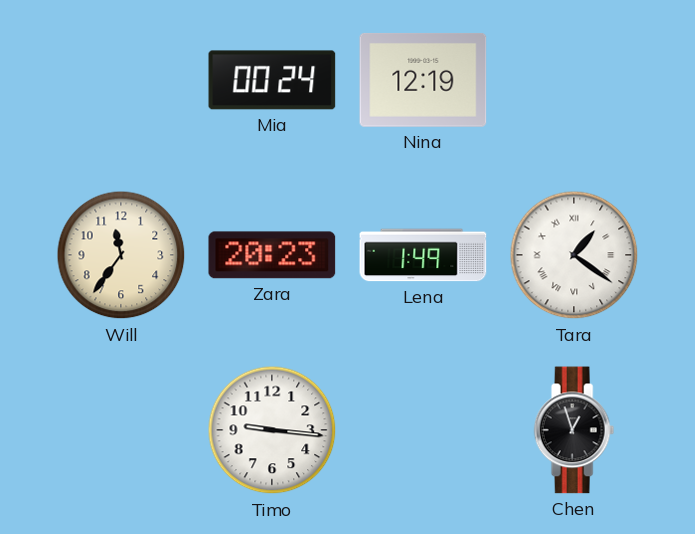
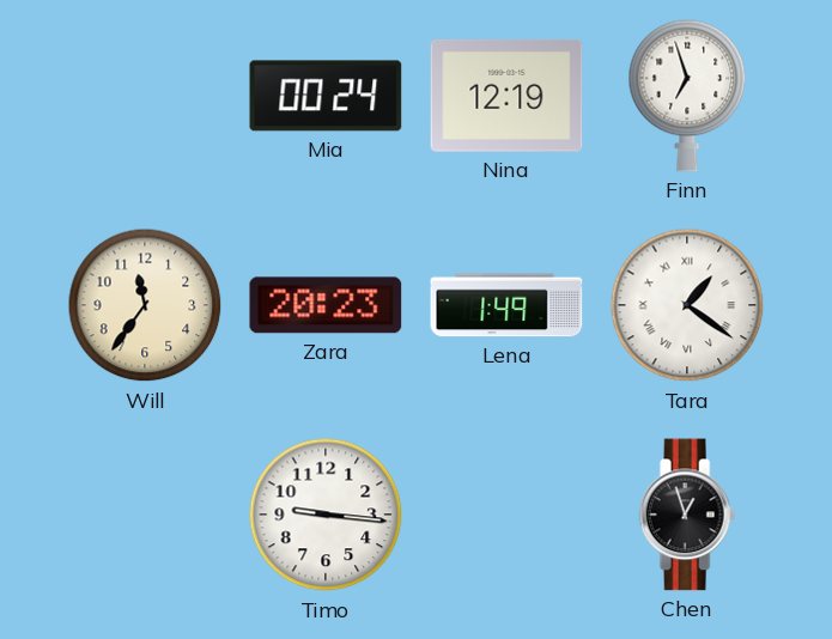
Finn: none -> 6:57
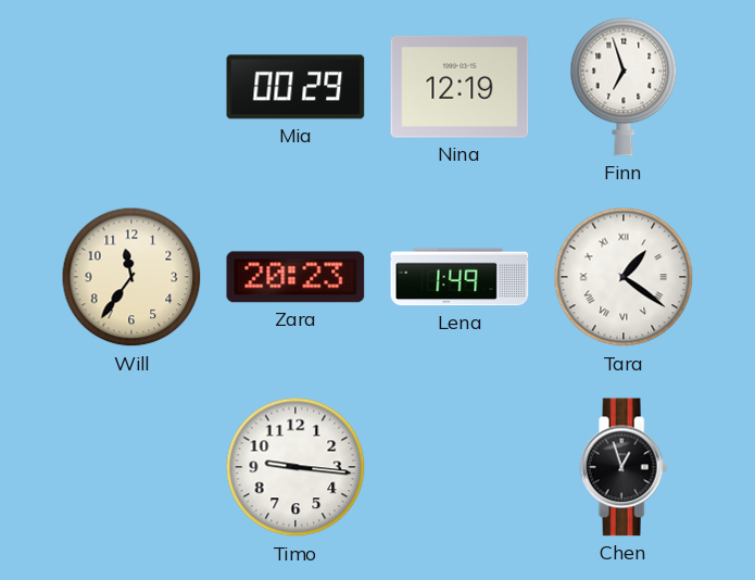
Mia: 00:24 -> 00:29
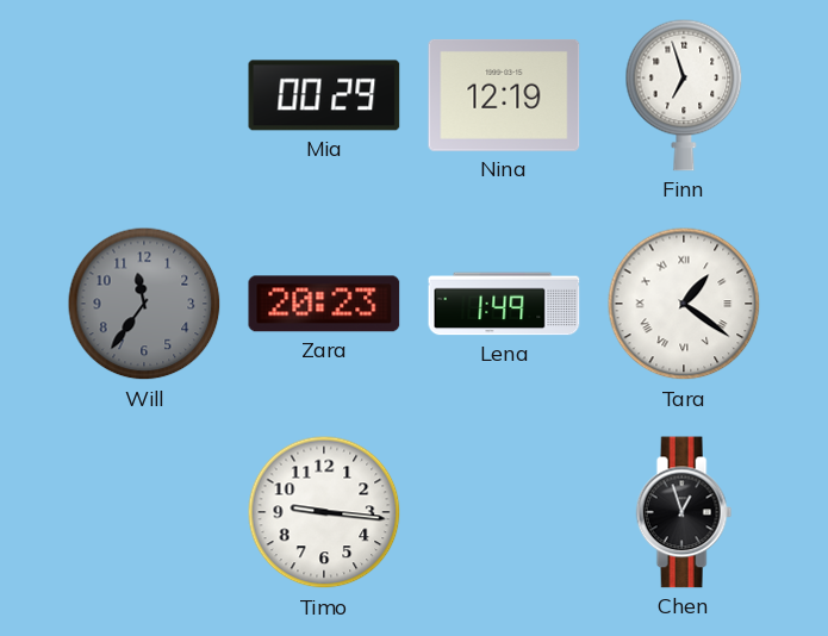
Will dial: cream -> grey
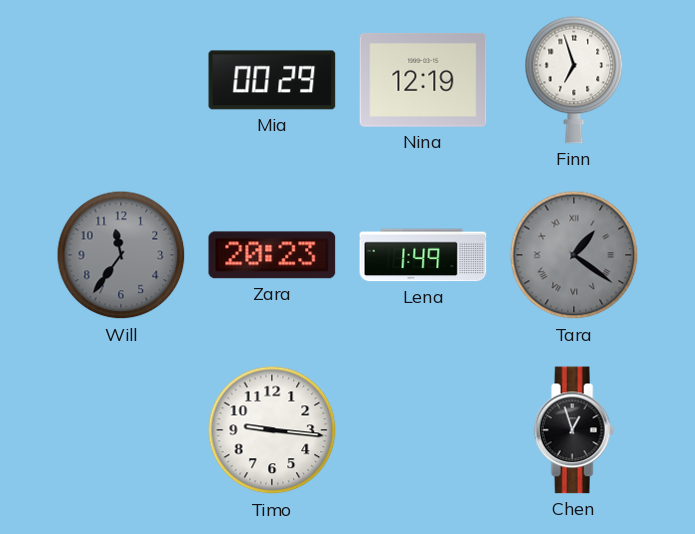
Tara dial: white -> grey
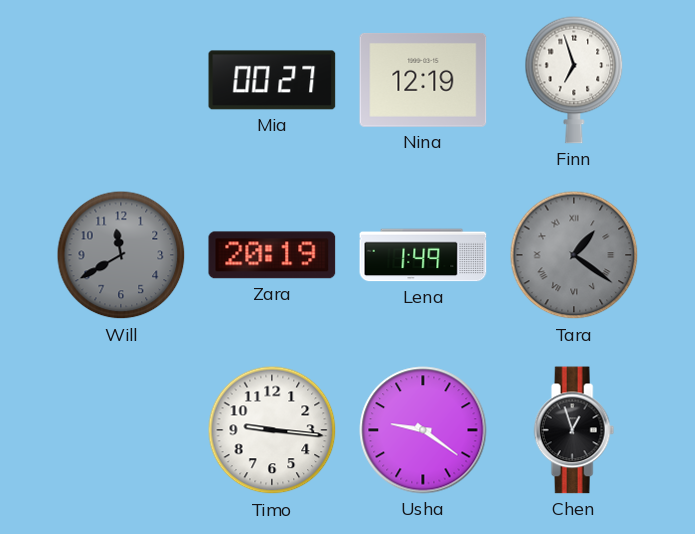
Mia: 00:29 -> 00:27
Will: 11:36 -> 11:40
Zara: 20:23 -> 20:19
Usha: none -> 9:21
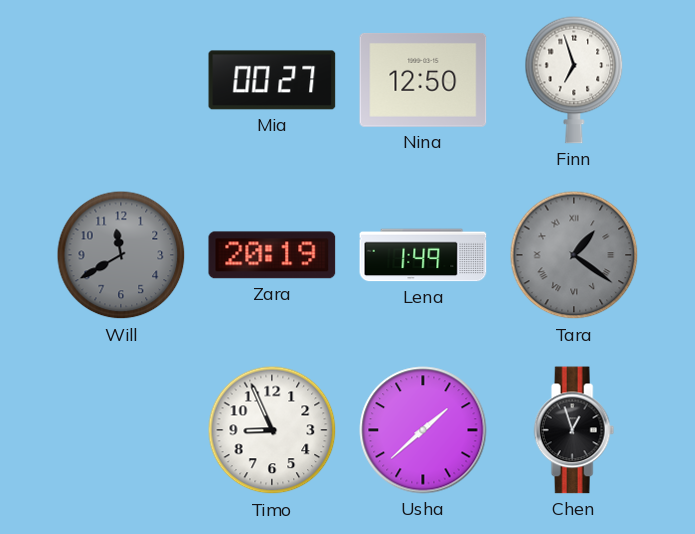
Nina: 12:19 -> 12:50
Timo: 9:16 -> 8:56
Usha: 9:21 -> 1:38
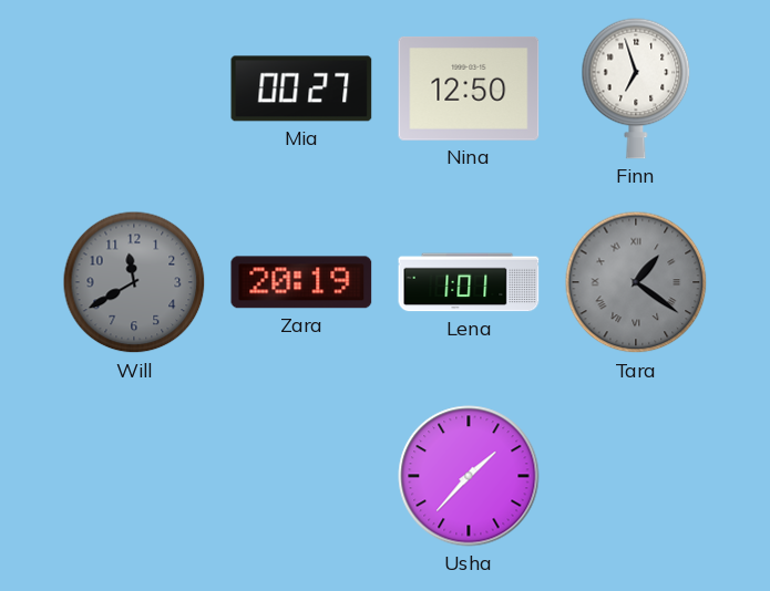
Lena: 1:49 -> 1:01
Timo: 8:56 -> none
Usha: 1:38 -> 1:37
Chen: 12:57 -> none
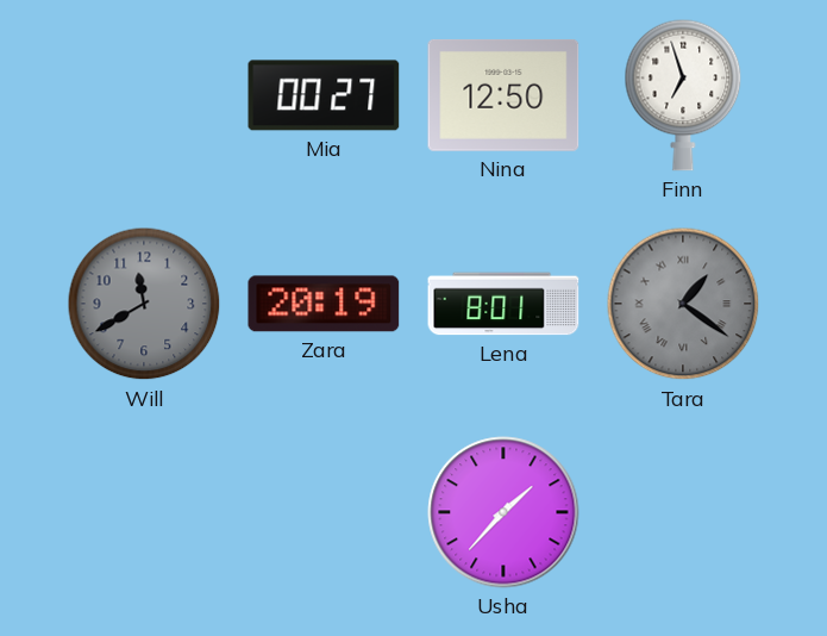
Lena: 1:01 -> 8:01
